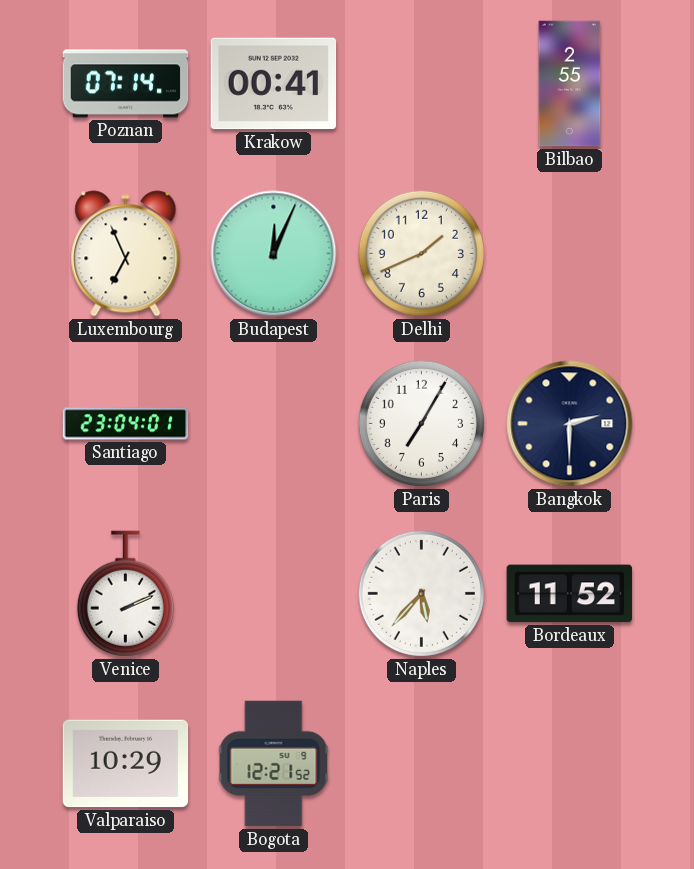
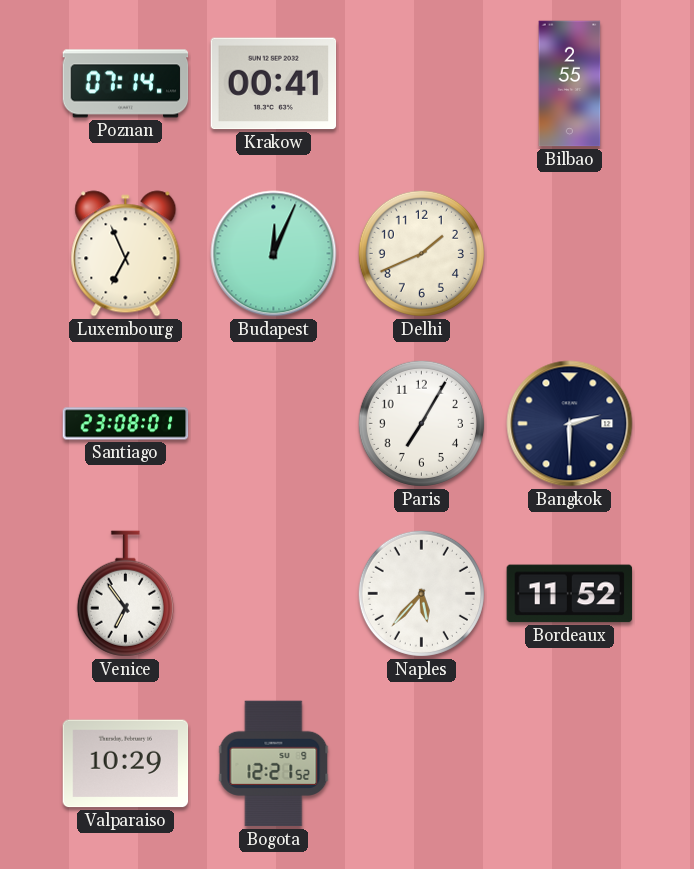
Santiago: 23:04 -> 23:08
Venice: 2:11 -> 6:54
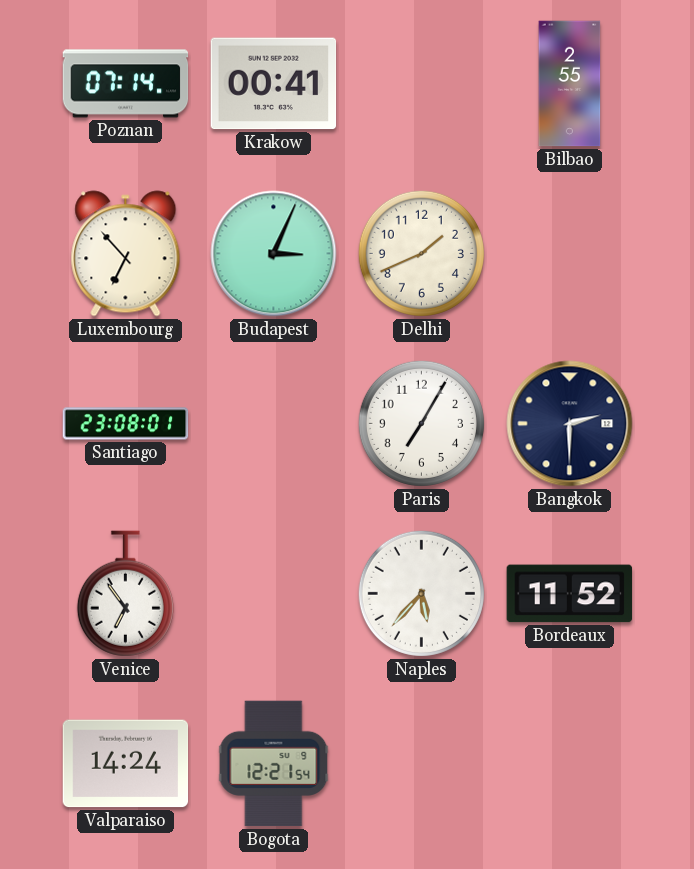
Luxembourg: 6:56 -> 6:53
Budapest: 12:04 -> 3:04
Valparaiso: 10:29 -> 14:24
Bogota: 12:21:52 -> 12:21:54
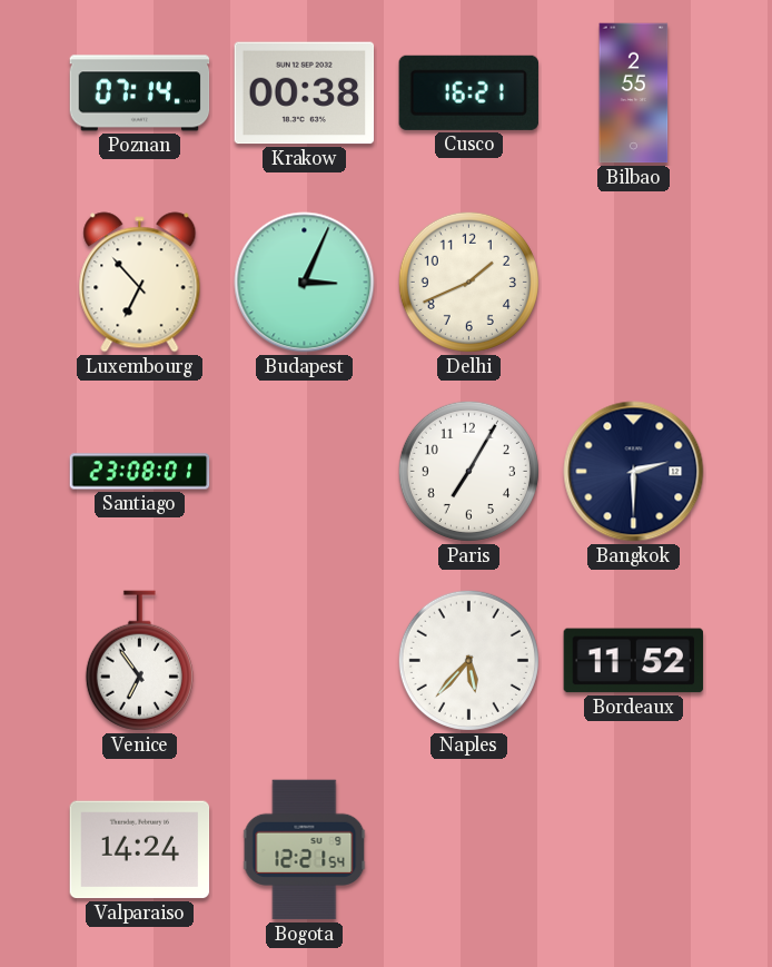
Krakow: 00:41 -> 00:38
Cusco: none -> 16:21
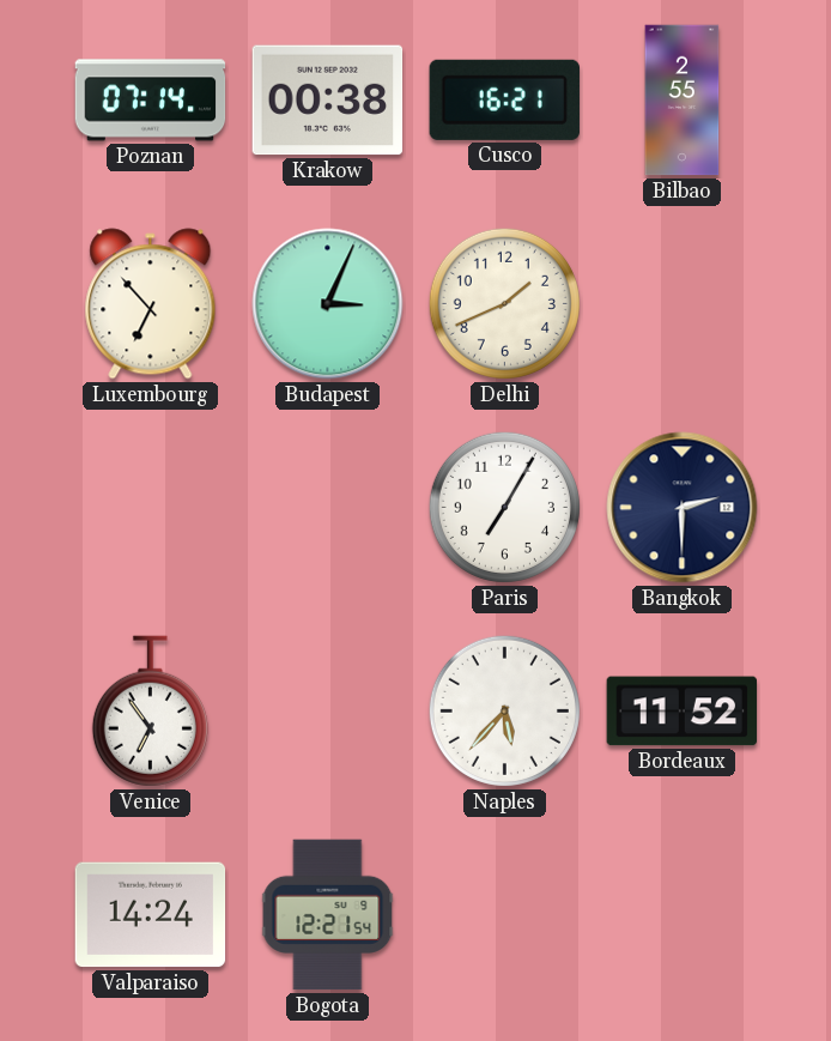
Santiago: 23:08 -> none
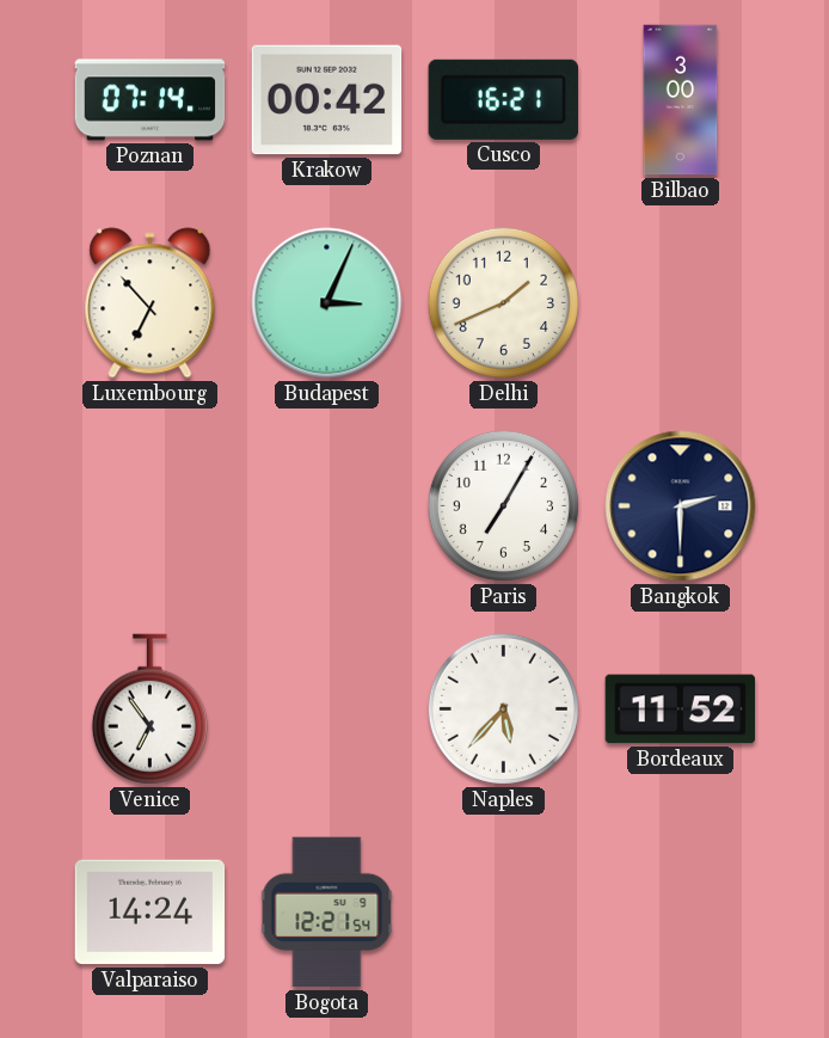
Krakow: 00:38 -> 00:42
Bilbao: 2:55 -> 3:00
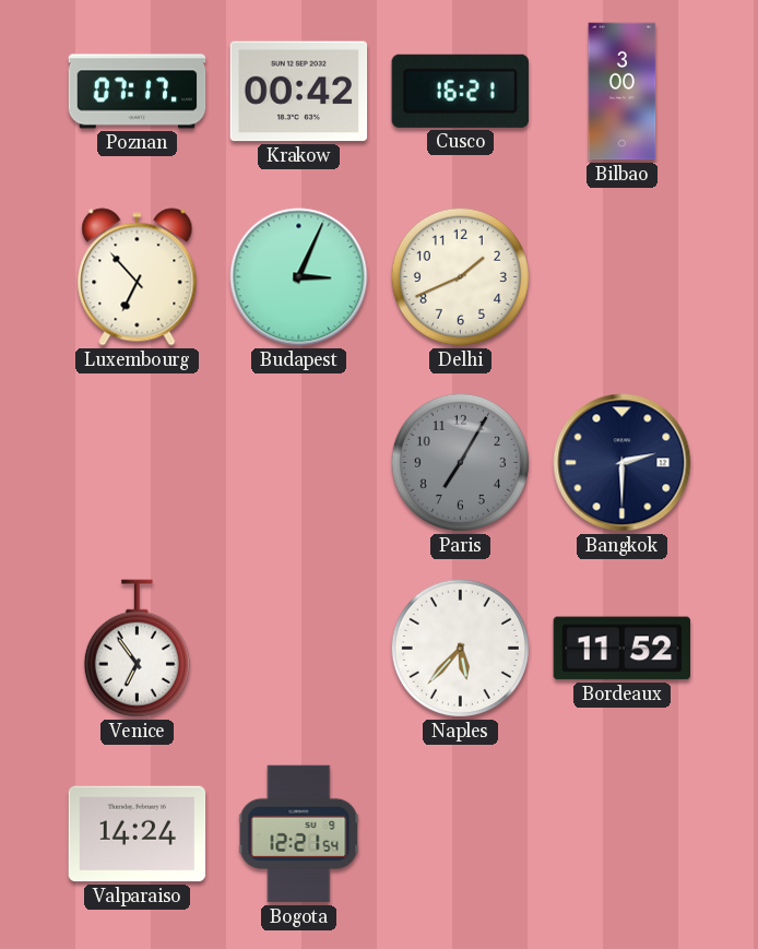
Poznan: 07:14 -> 07:17
Paris dial: white -> grey
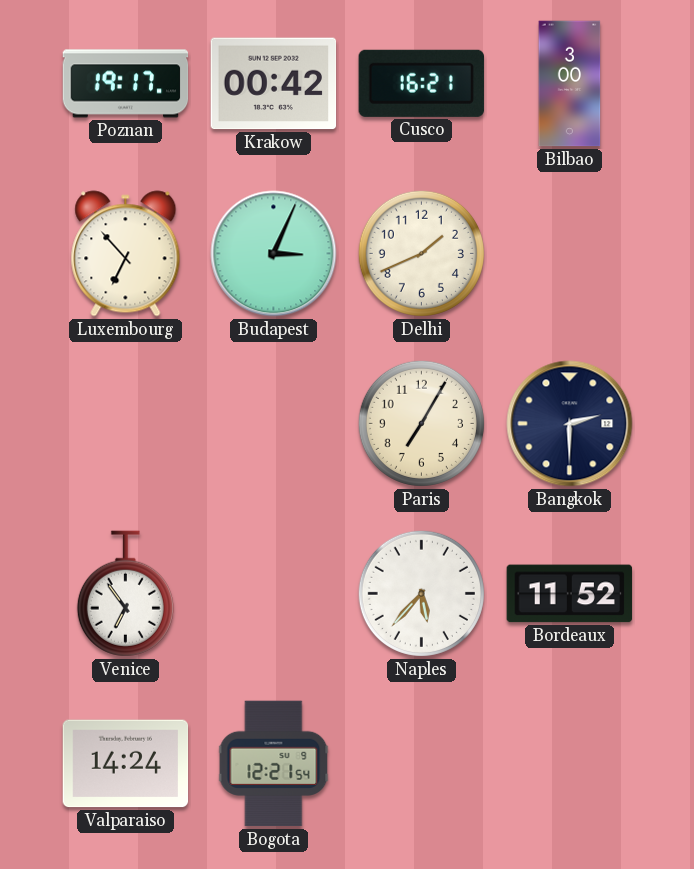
Poznan: 07:17 -> 19:17
Paris dial: grey -> cream
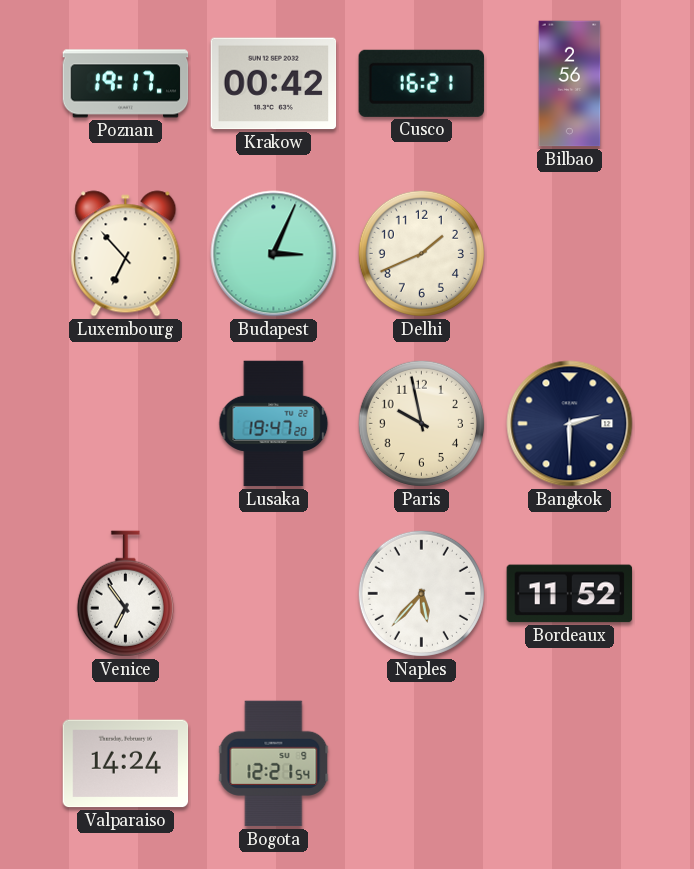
Bilbao: 3:00 -> 2:56
Lusaka: none -> 19:47
Paris: 7:05 -> 9:58
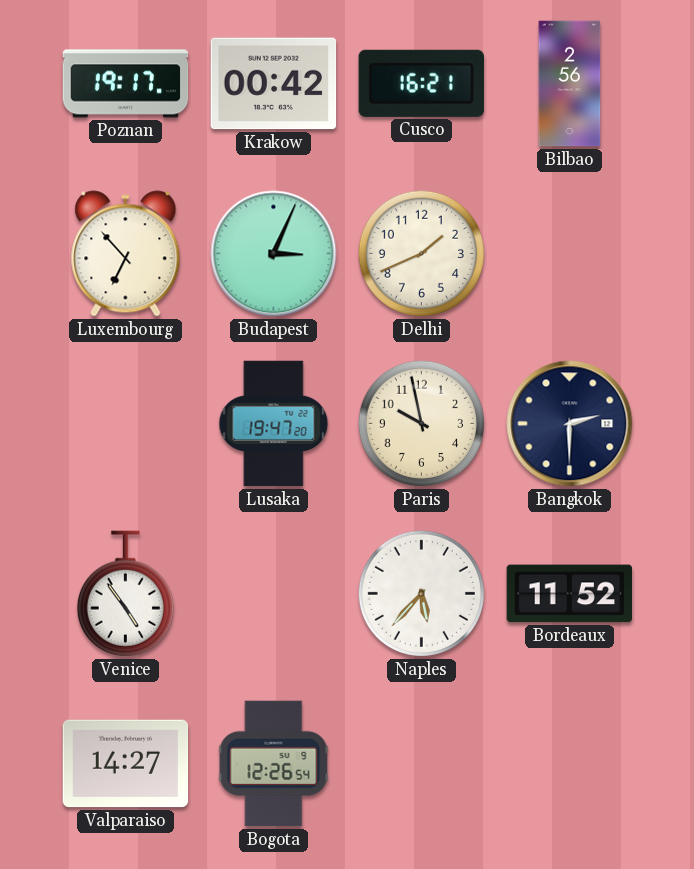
Venice: 6:54 -> 4:54
Valparaiso: 14:24 -> 14:27
Bogota: 12:21 -> 12:26
